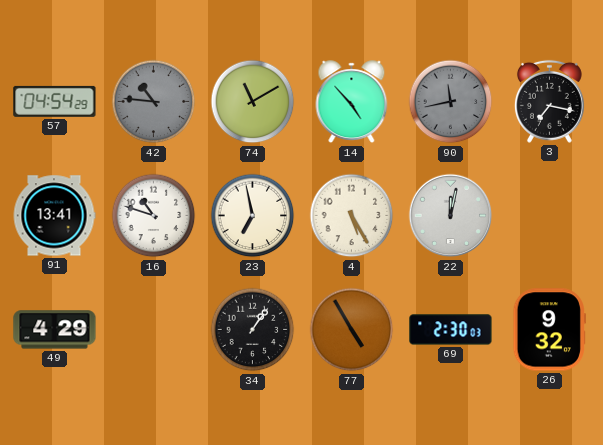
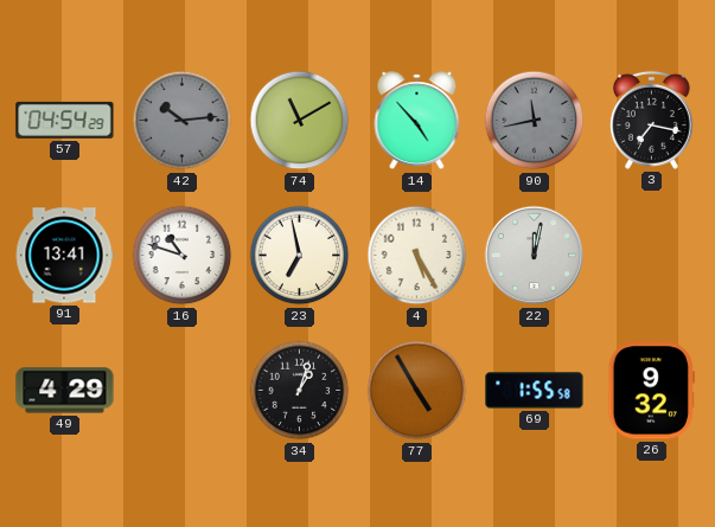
42: 10:46 -> 10:14
34: 1:06 -> 1:03
69: 2:30 -> 1:55
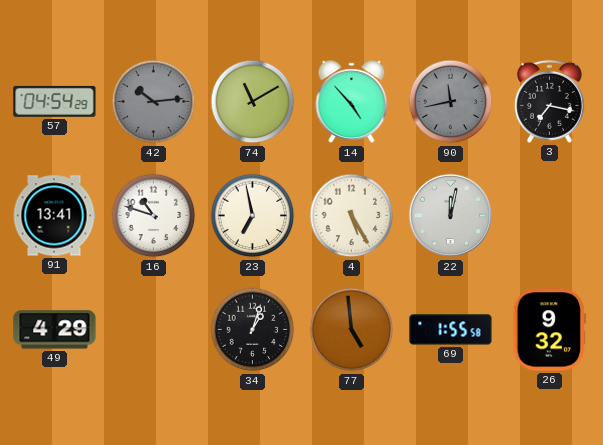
77: 4:55 -> 4:59
